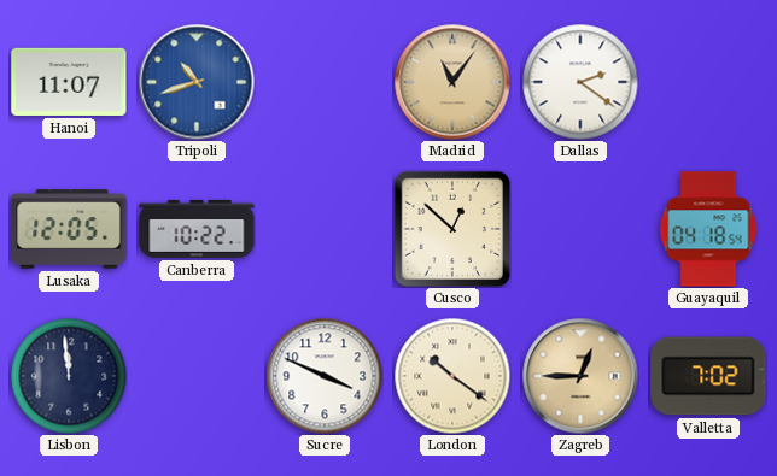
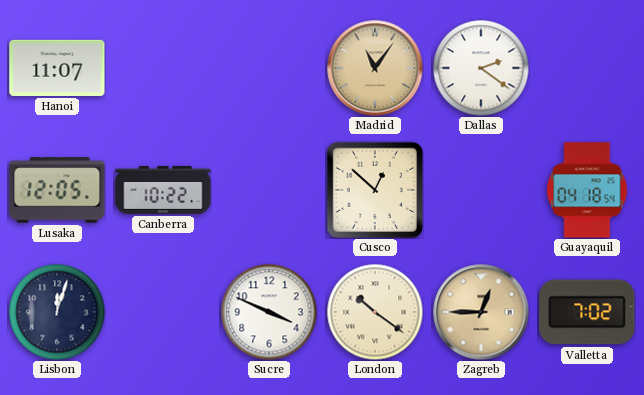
Tripoli: 10:42 -> none
Lisbon: 11:59 -> 12:03
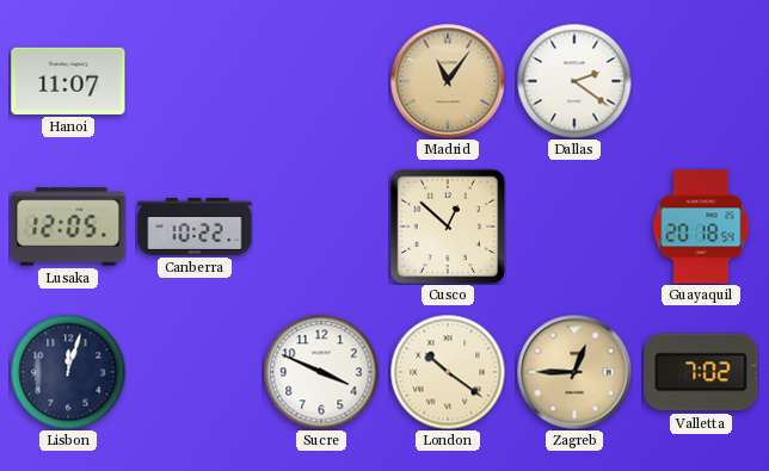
Guayaquil: 04:18 -> 20:18
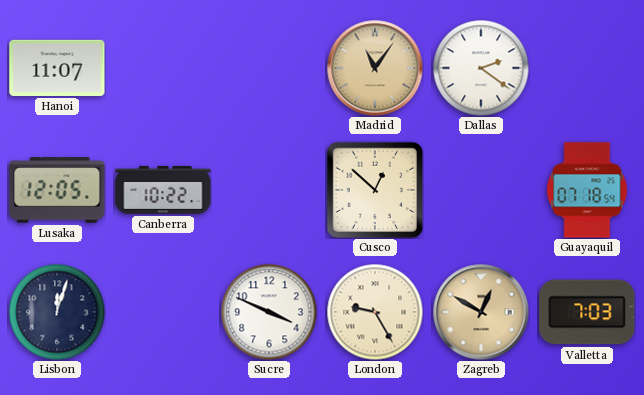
Guayaquil: 20:18 -> 07:18
London: 10:21 -> 9:25
Zagreb: 12:45 -> 12:50
Valletta: 7:02 -> 7:03
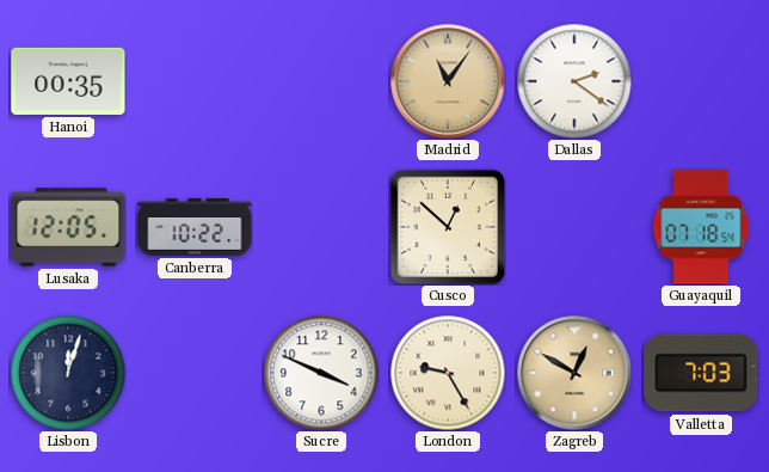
Hanoi: 11:07 -> 00:35
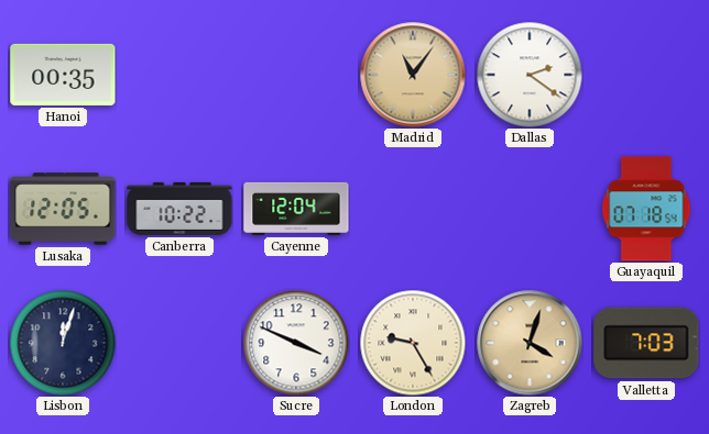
Cayenne: none -> 12:04
Cusco: 12:52 -> none
Zagreb: 12:50 -> 4:03
